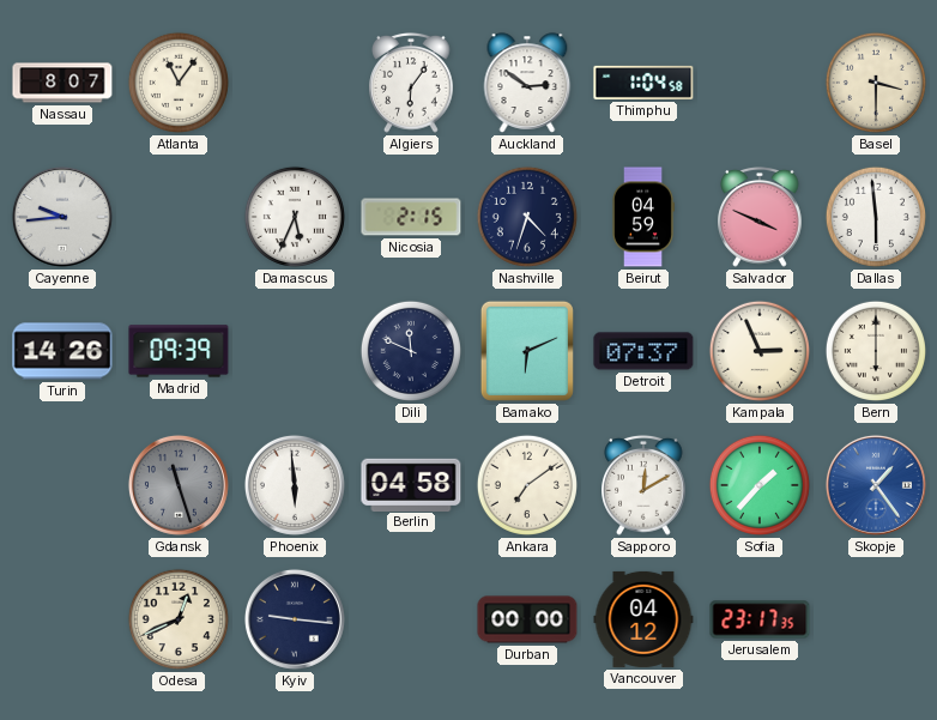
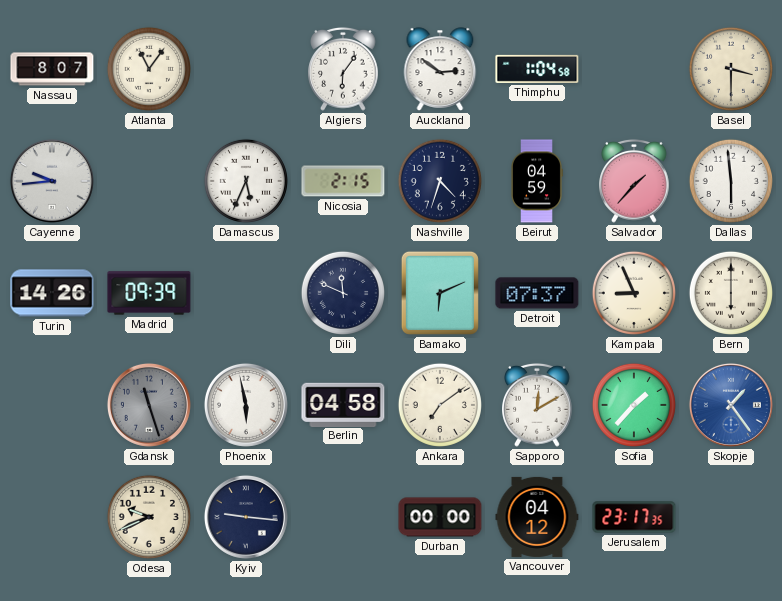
Salvador: 3:49 -> 1:37
Kampala: 2:56 -> 8:56
Phoenix: 5:59 -> 5:58
Odesa: 12:41 -> 9:41
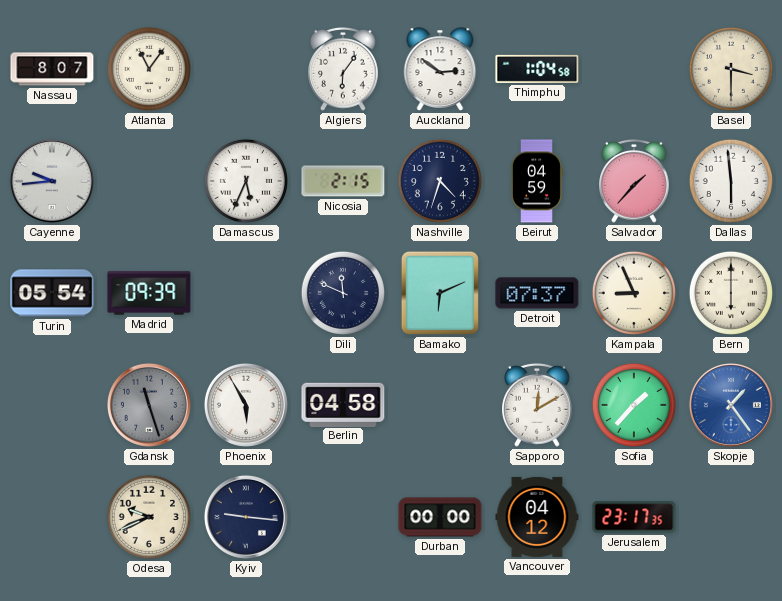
Turin: 14:26 -> 05:54
Phoenix: 5:58 -> 5:55
Ankara: 7:09 -> none
